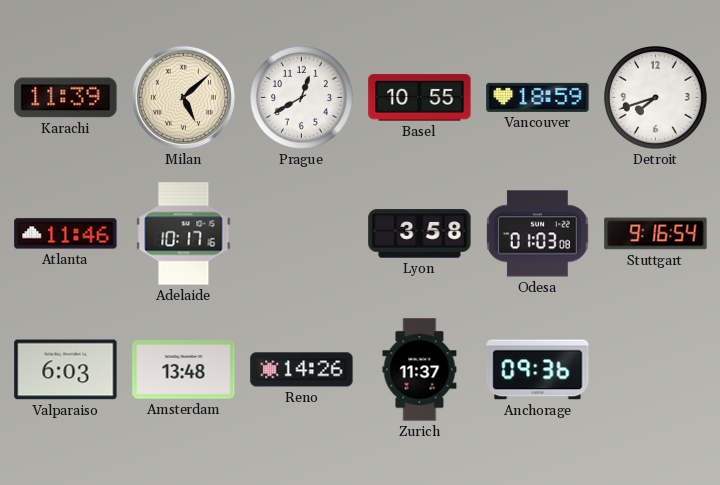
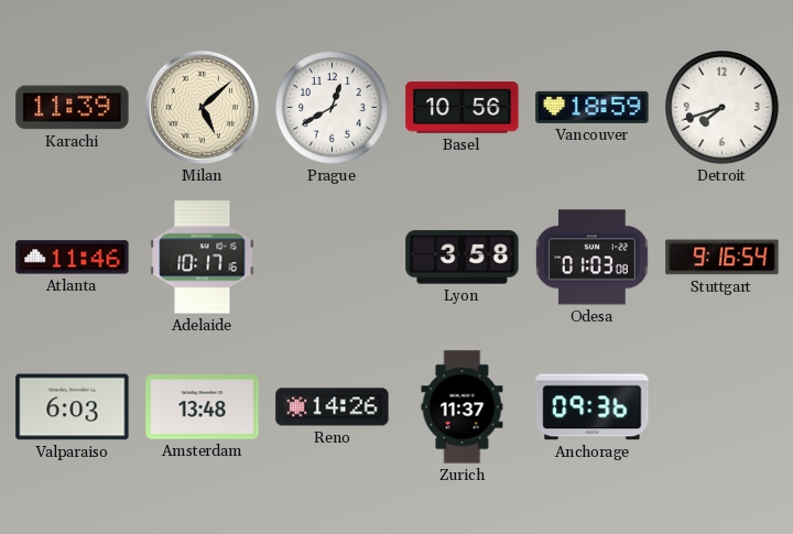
Basel: 10:55 -> 10:56
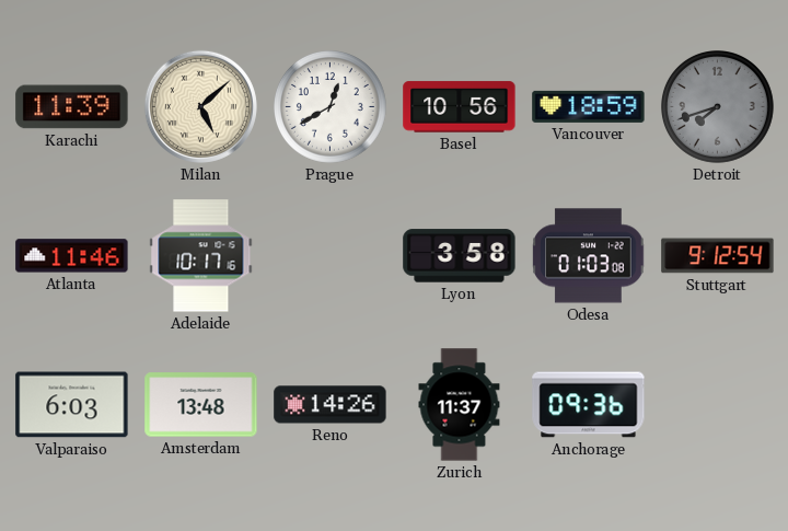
Detroit dial: white -> grey
Stuttgart: 9:16 -> 9:12
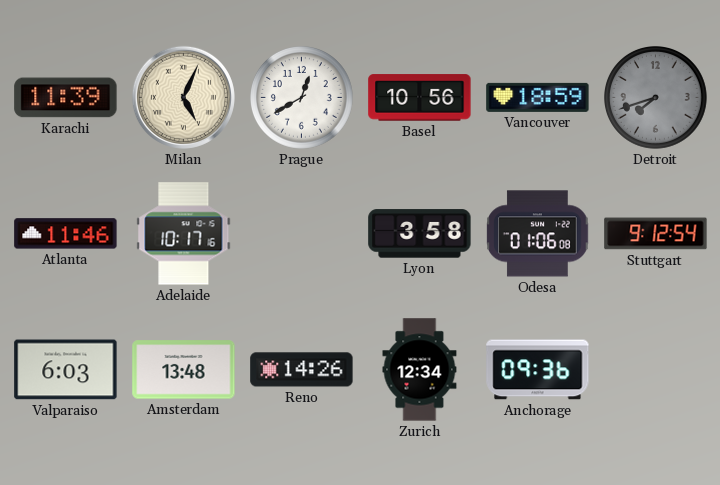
Milan: 5:08 -> 5:04
Odesa: 01:03 -> 01:06
Zurich: 11:37 -> 12:34
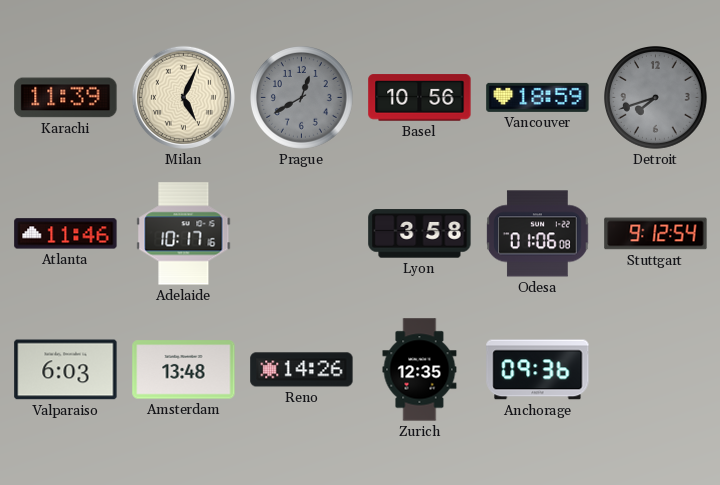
Prague dial: white -> grey
Zurich: 12:34 -> 12:35
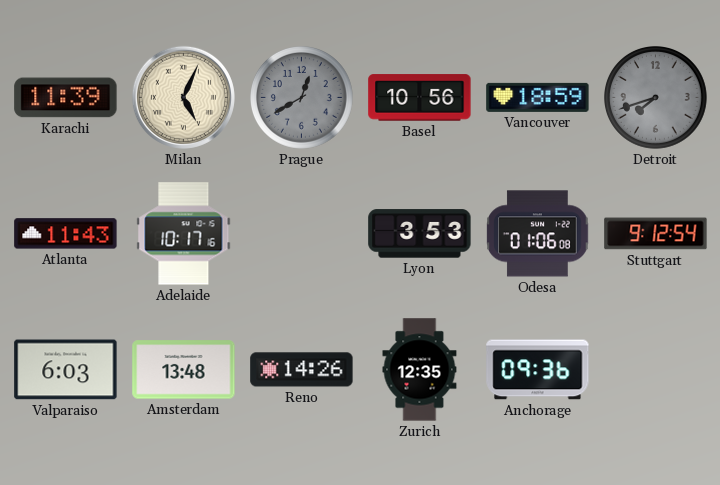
Atlanta: 11:46 -> 11:43
Lyon: 3:58 -> 3:53
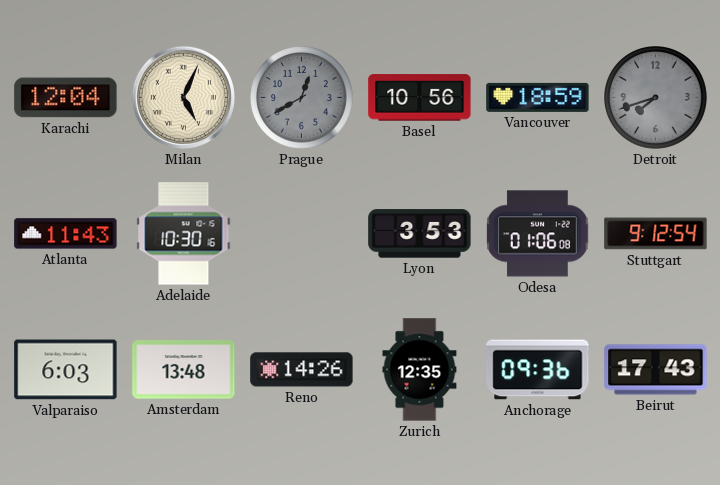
Karachi: 11:39 -> 12:04
Adelaide: 10:17 -> 10:30
Beirut: none -> 17:43
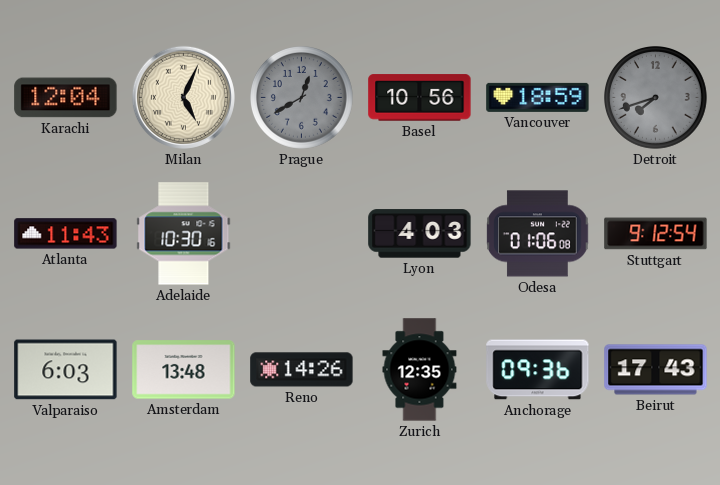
Lyon: 3:53 -> 4:03
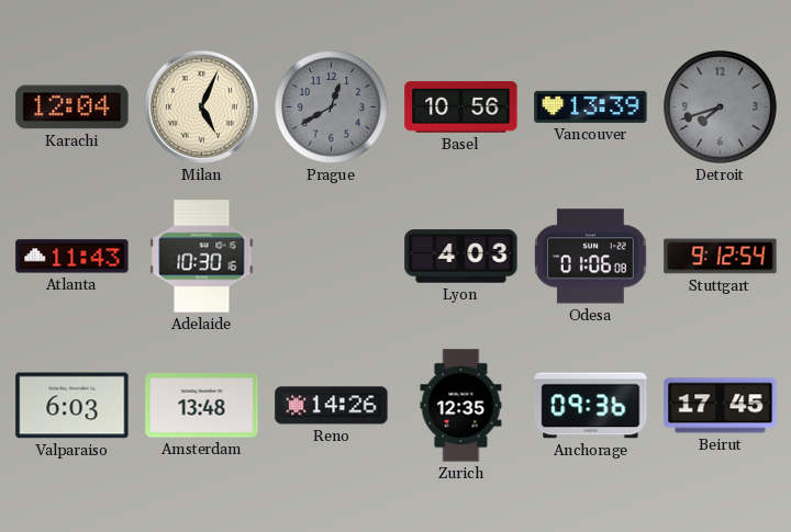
Vancouver: 18:59 -> 13:39
Beirut: 17:43 -> 17:45
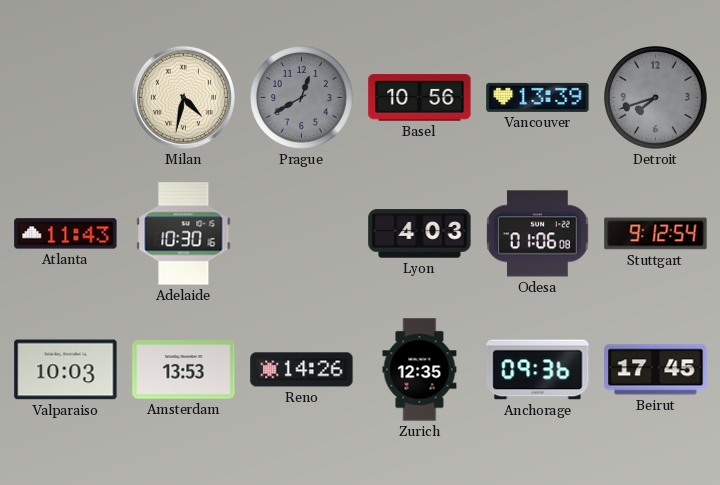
Karachi: 12:04 -> none
Milan: 5:04 -> 4:32
Valparaiso: 6:03 -> 10:03
Amsterdam: 13:48 -> 13:53
